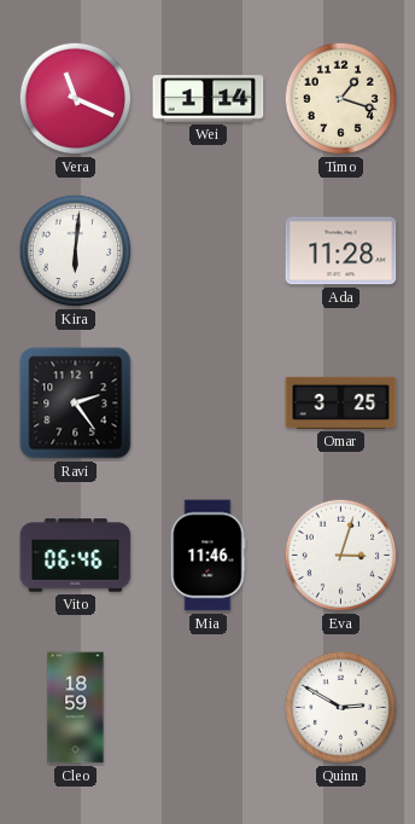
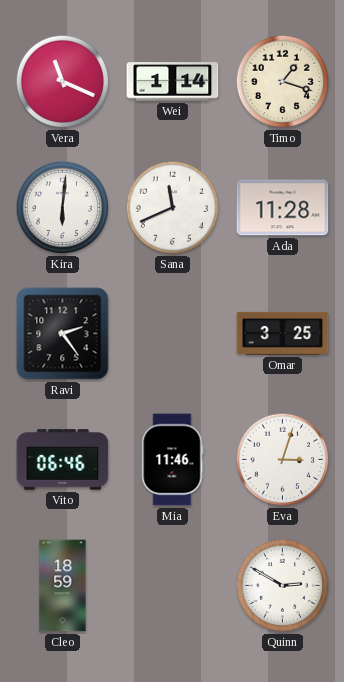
Sana: none -> 11:41
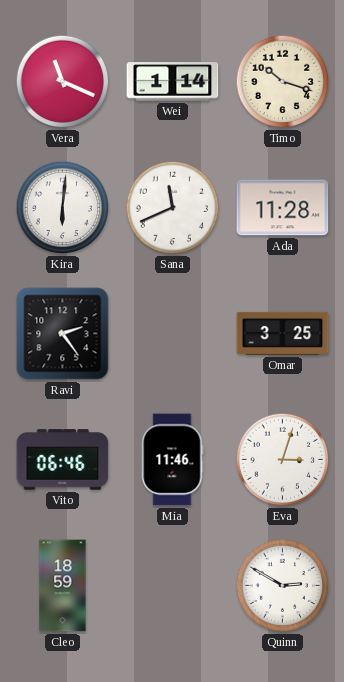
Timo: 1:18 -> 10:18
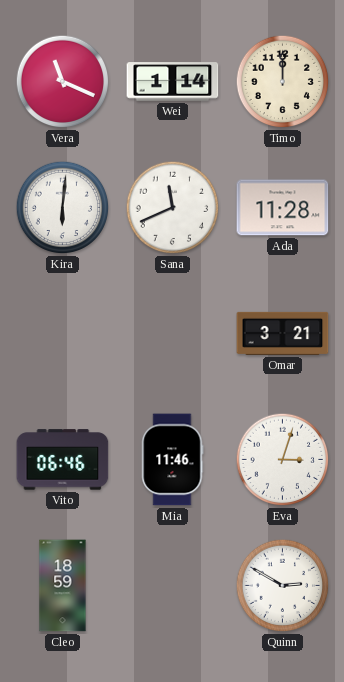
Timo: 10:18 -> 12:00
Ravi: 2:24 -> none
Omar: 3:25 -> 3:21
